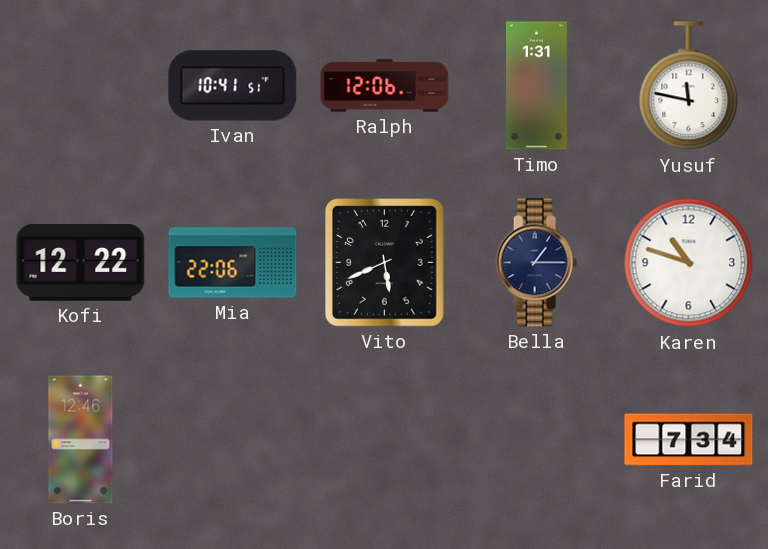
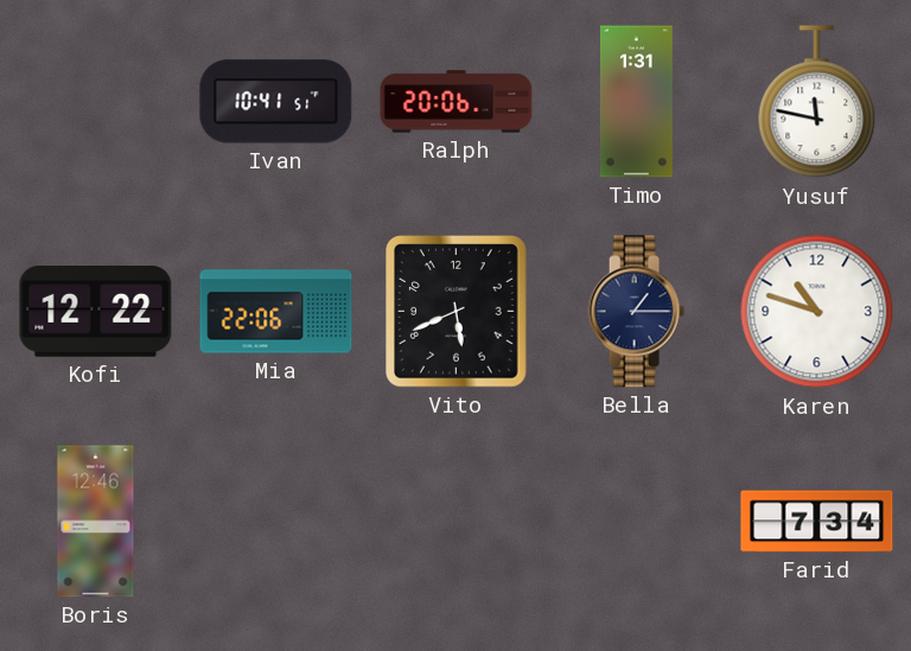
Ralph: 12:06 -> 20:06
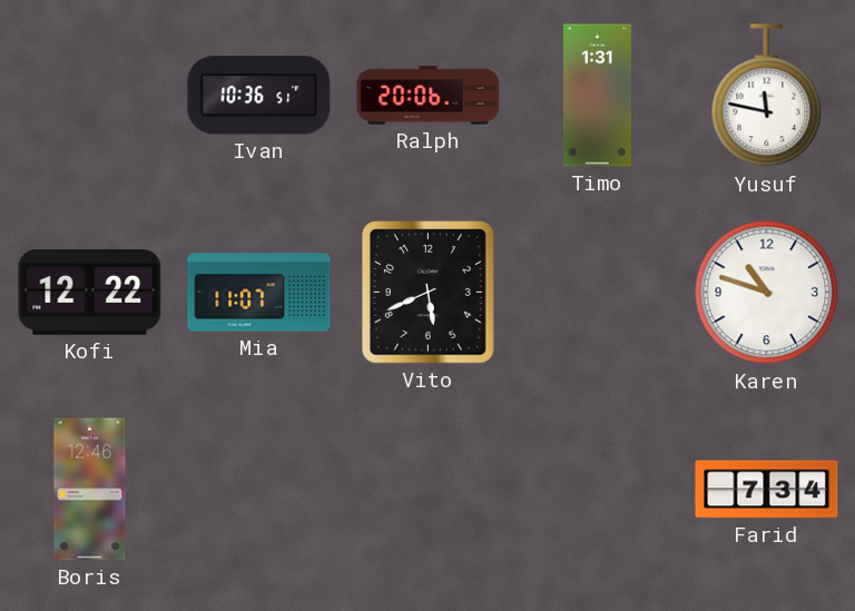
Ivan: 10:41 -> 10:36
Mia: 22:06 -> 11:07
Bella: 1:15 -> none
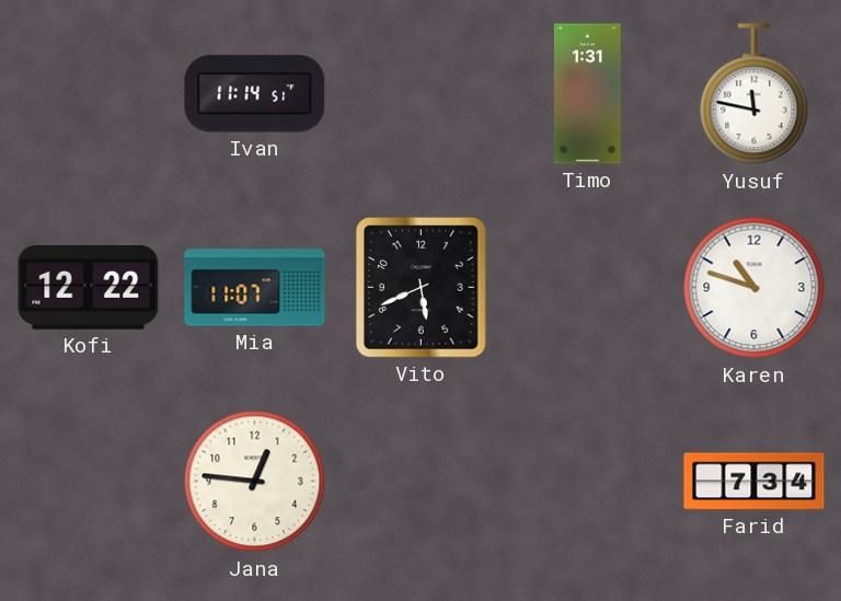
Ivan: 10:36 -> 11:14
Ralph: 20:06 -> none
Boris: 12:46 -> none
Jana: none -> 12:46
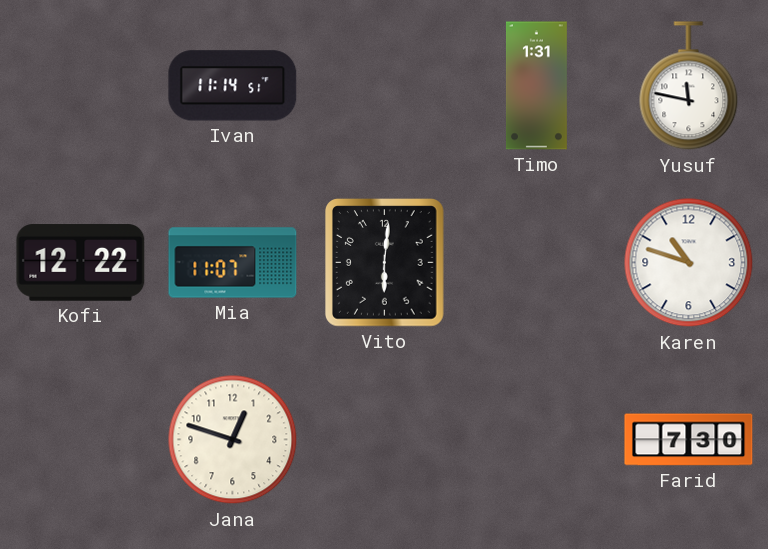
Vito: 5:41 -> 6:01
Jana: 12:46 -> 12:48
Farid: 7:34 -> 7:30
